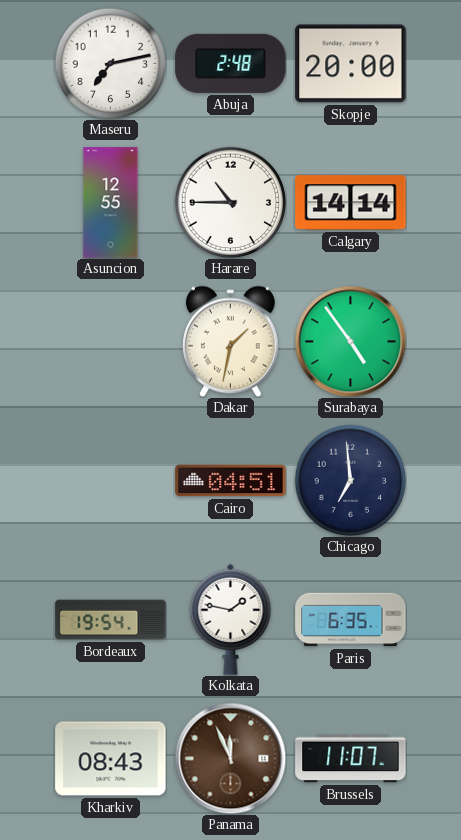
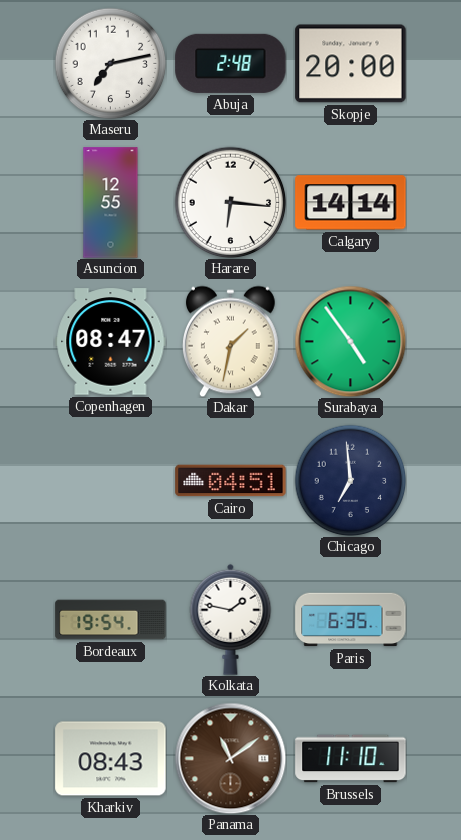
Harare: 10:45 -> 6:16
Copenhagen: none -> 08:47
Panama: 11:56 -> 11:09
Brussels: 11:07 -> 11:10
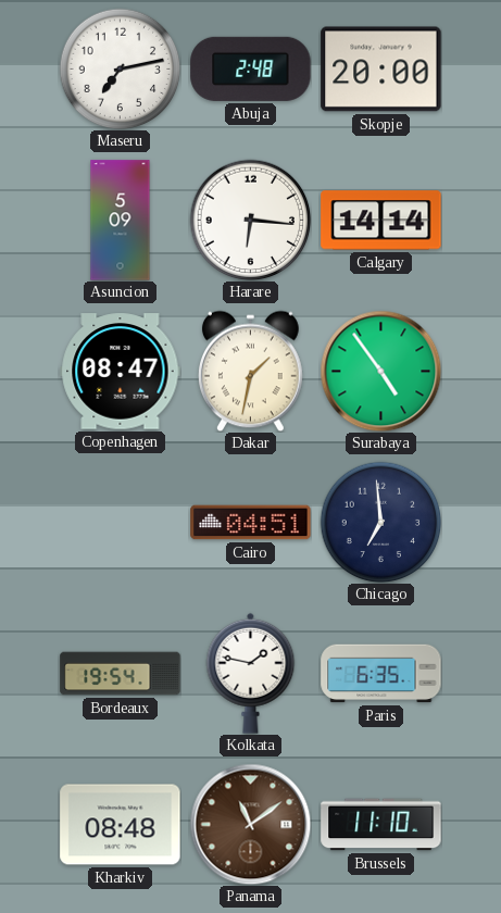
Asuncion: 12:55 -> 5:09
Kharkiv: 08:43 -> 08:48
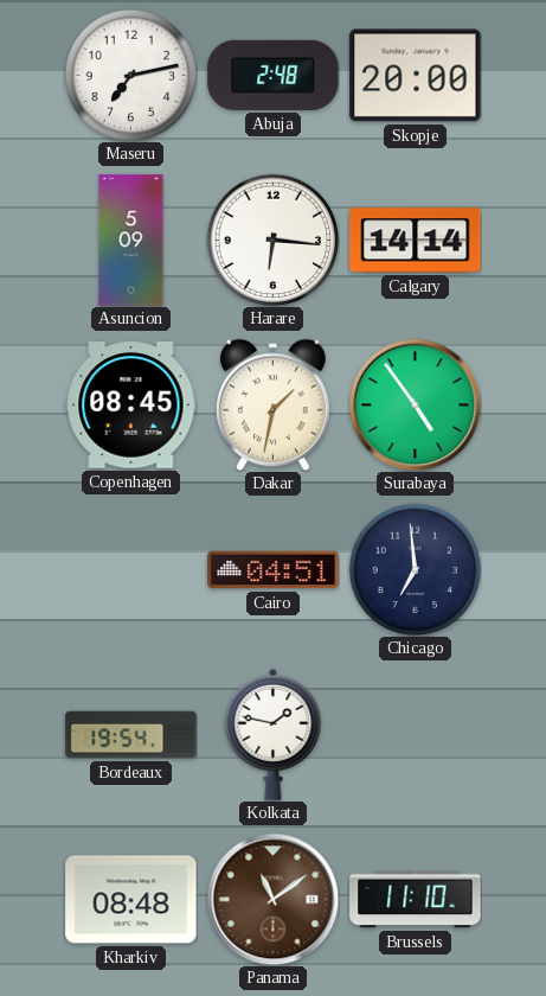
Copenhagen: 08:47 -> 08:45
Paris: 6:35 -> none
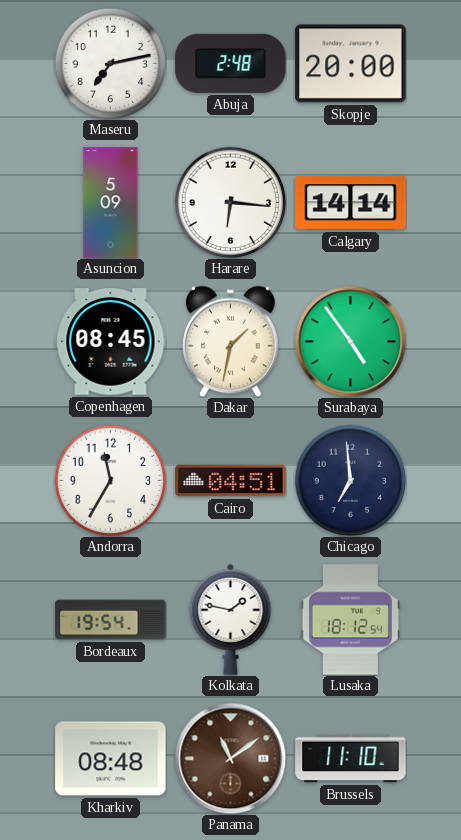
Andorra: none -> 11:35
Lusaka: none -> 18:12
